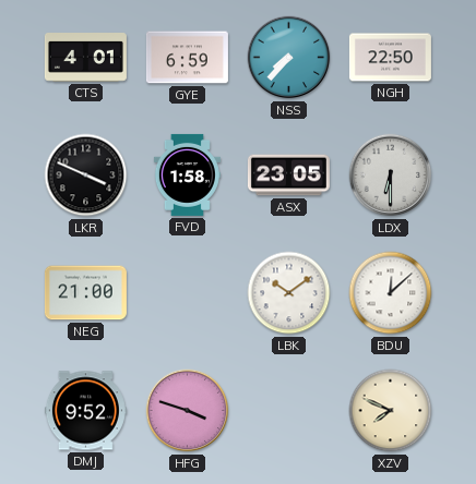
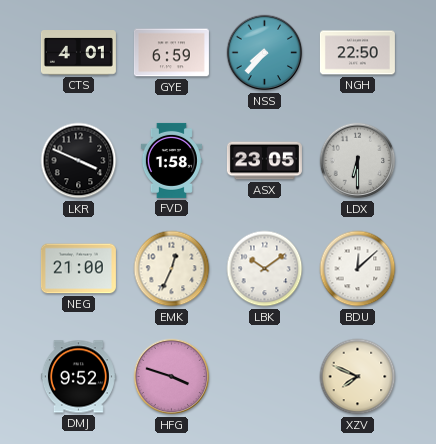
EMK: none -> 12:34
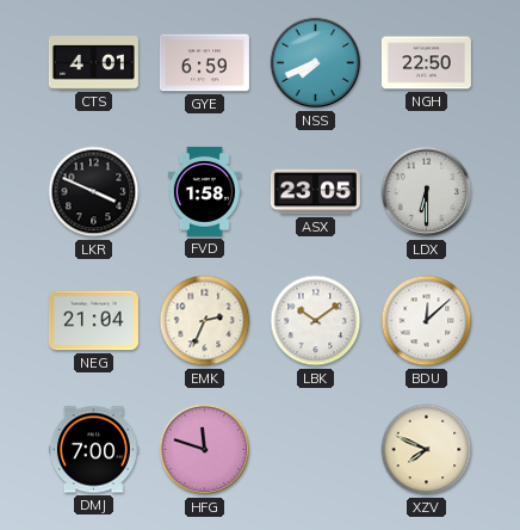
NSS: 7:37 -> 7:41
NEG: 21:00 -> 21:04
EMK: 12:34 -> 2:34
DMJ: 9:52 -> 7:00
HFG: 3:48 -> 11:48
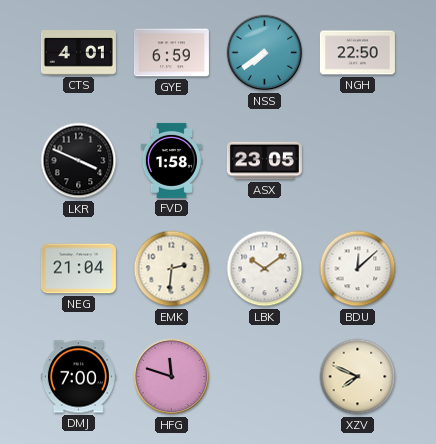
NSS: 7:41 -> 7:39
LDX: 6:30 -> none
EMK: 2:34 -> 2:31
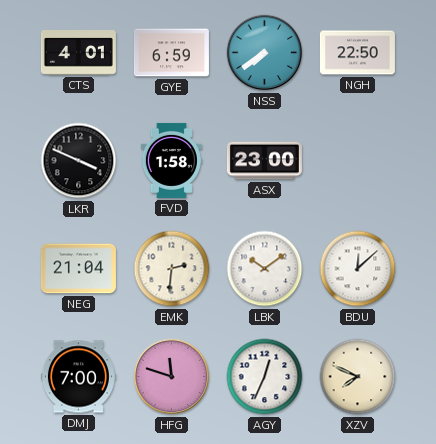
ASX: 23:05 -> 23:00
AGY: none -> 12:34
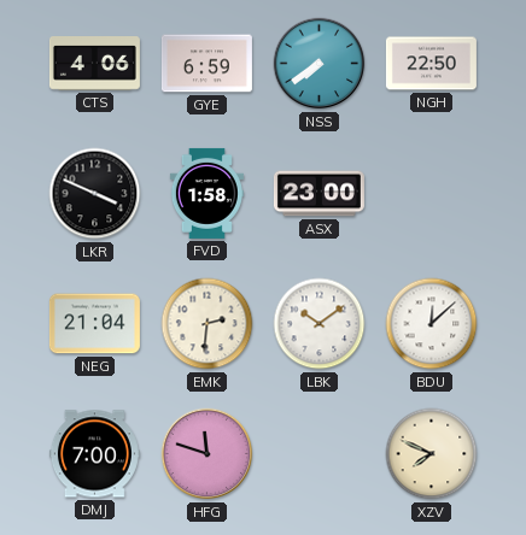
CTS: 4:01 -> 4:06
AGY: 12:34 -> none
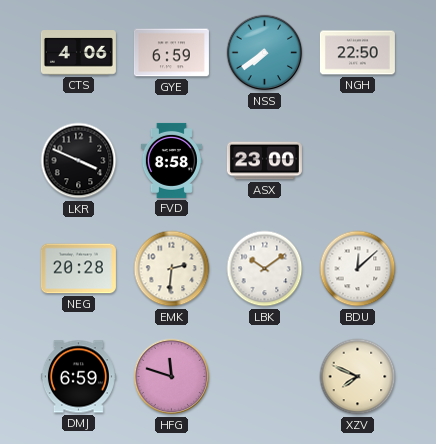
FVD: 1:58 -> 8:58
NEG: 21:04 -> 20:28
DMJ: 7:00 -> 6:59
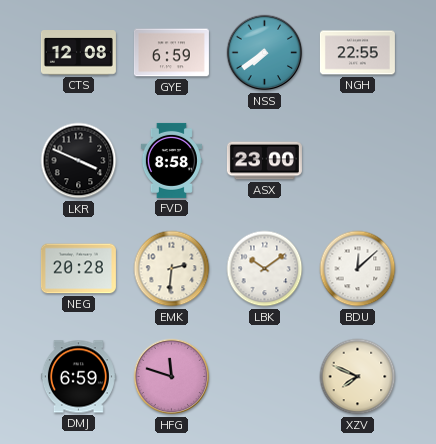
CTS: 4:06 -> 12:08
NGH: 22:50 -> 22:55
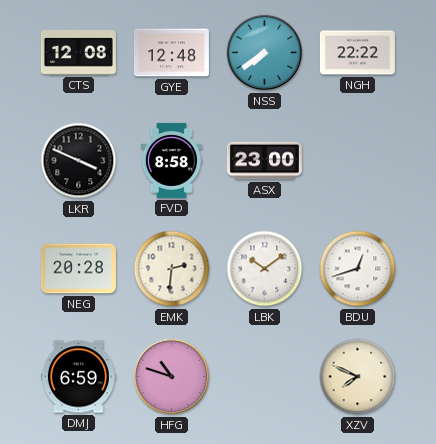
GYE: 6:59 -> 12:48
NGH: 22:55 -> 22:22
BDU: 12:08 -> 12:42
HFG: 11:48 -> 10:48
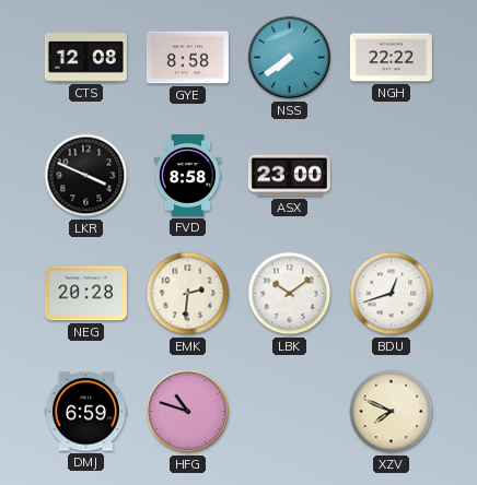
GYE: 12:48 -> 8:58
